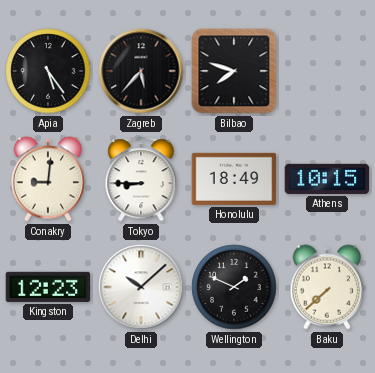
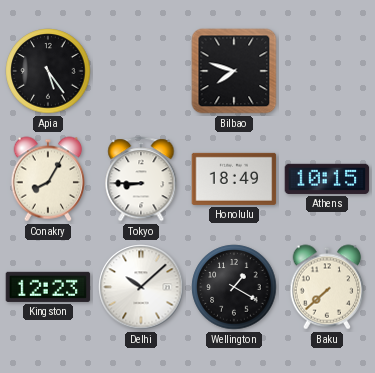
Zagreb: 5:37 -> none
Conakry: 9:01 -> 8:05
Wellington: 1:49 -> 1:20
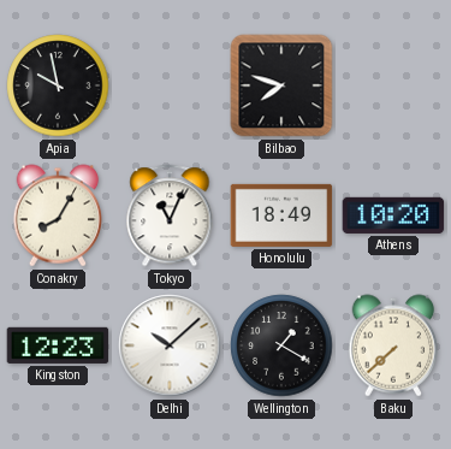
Apia: 5:24 -> 9:58
Tokyo: 8:45 -> 11:04
Athens: 10:15 -> 10:20
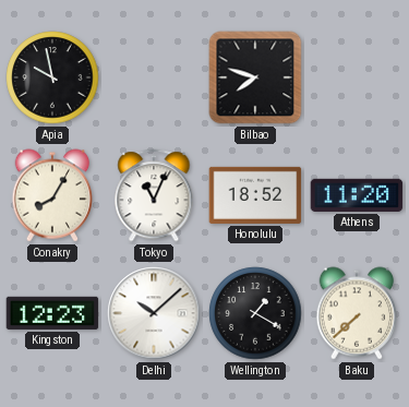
Honolulu: 18:49 -> 18:52
Athens: 10:20 -> 11:20
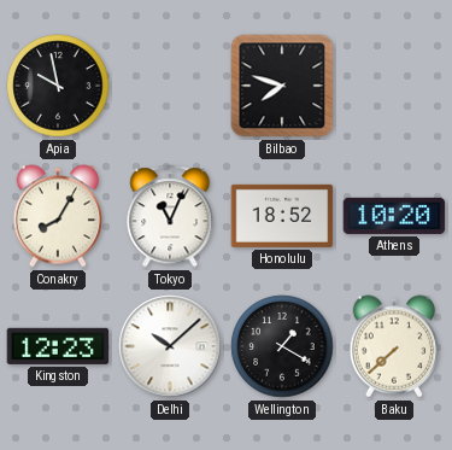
Athens: 11:20 -> 10:20
